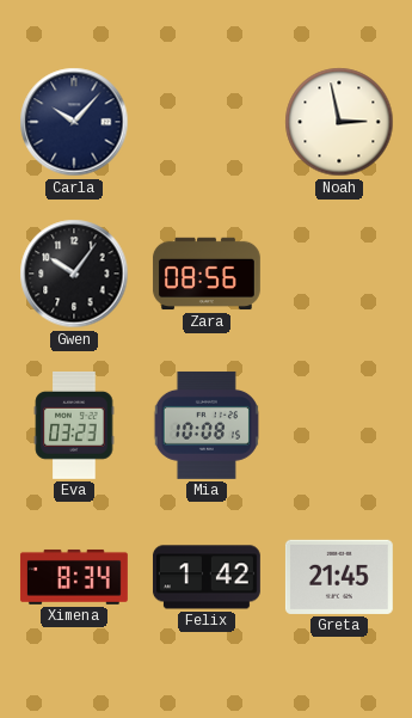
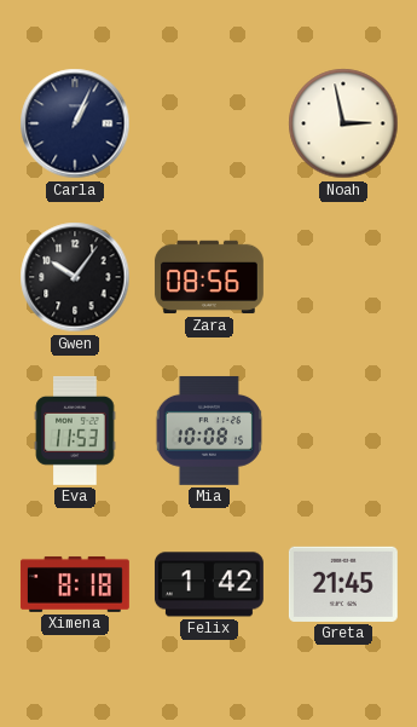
Carla: 10:07 -> 1:04
Eva: 03:23 -> 11:53
Ximena: 8:34 -> 8:18
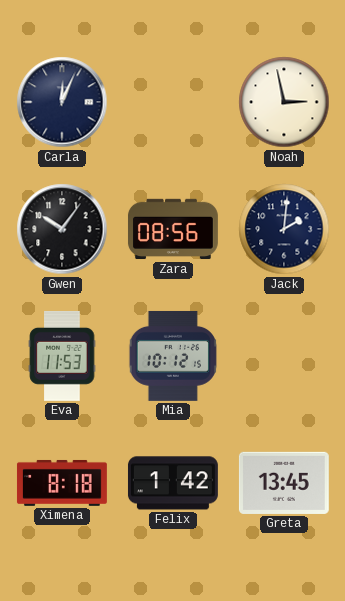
Carla: 1:04 -> 12:04
Jack: none -> 2:01
Mia: 10:08 -> 10:12
Greta: 21:45 -> 13:45
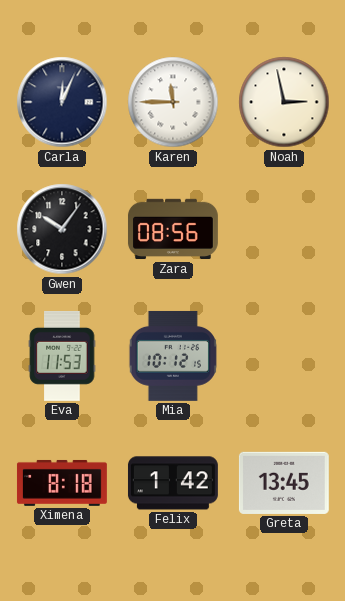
Karen: none -> 11:45
Jack: 2:01 -> none
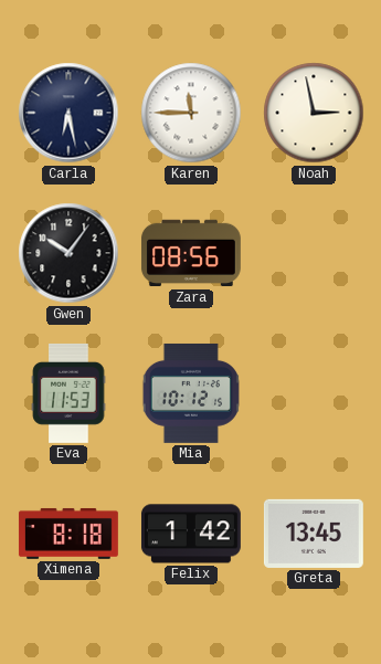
Carla: 12:04 -> 6:28
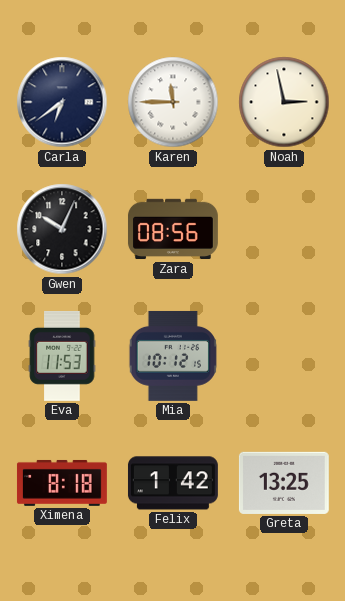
Carla: 6:28 -> 6:39
Gwen: 10:06 -> 10:04
Greta: 13:45 -> 13:25
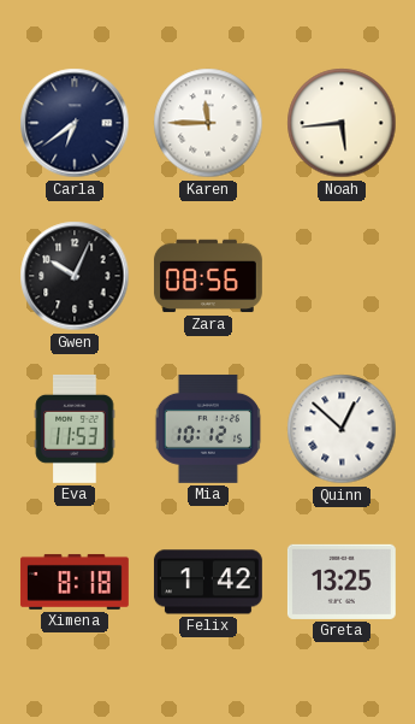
Noah: 2:58 -> 5:44
Quinn: none -> 12:52
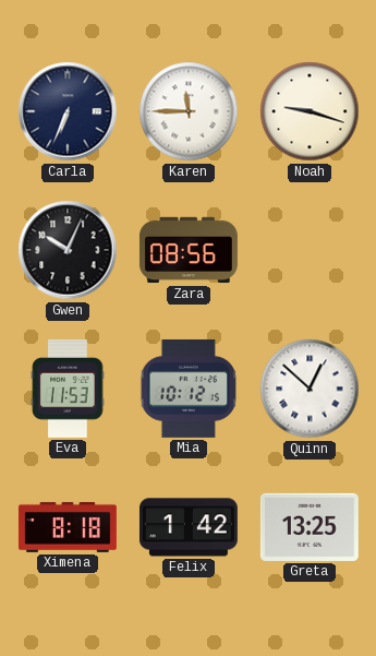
Carla: 6:39 -> 6:34
Noah: 5:44 -> 9:18
